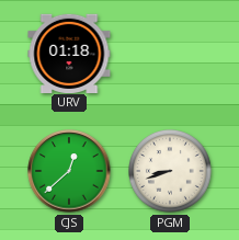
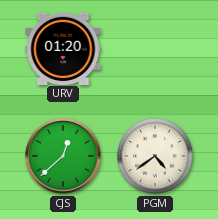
URV: 01:18 -> 01:20
PGM: 8:42 -> 4:39
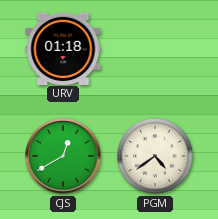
URV: 01:20 -> 01:18
CJS: 12:38 -> 12:40
